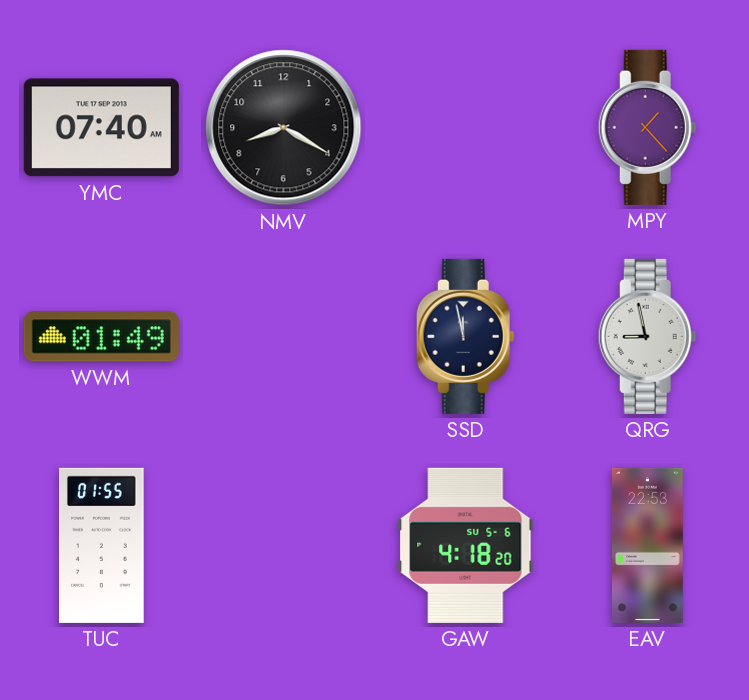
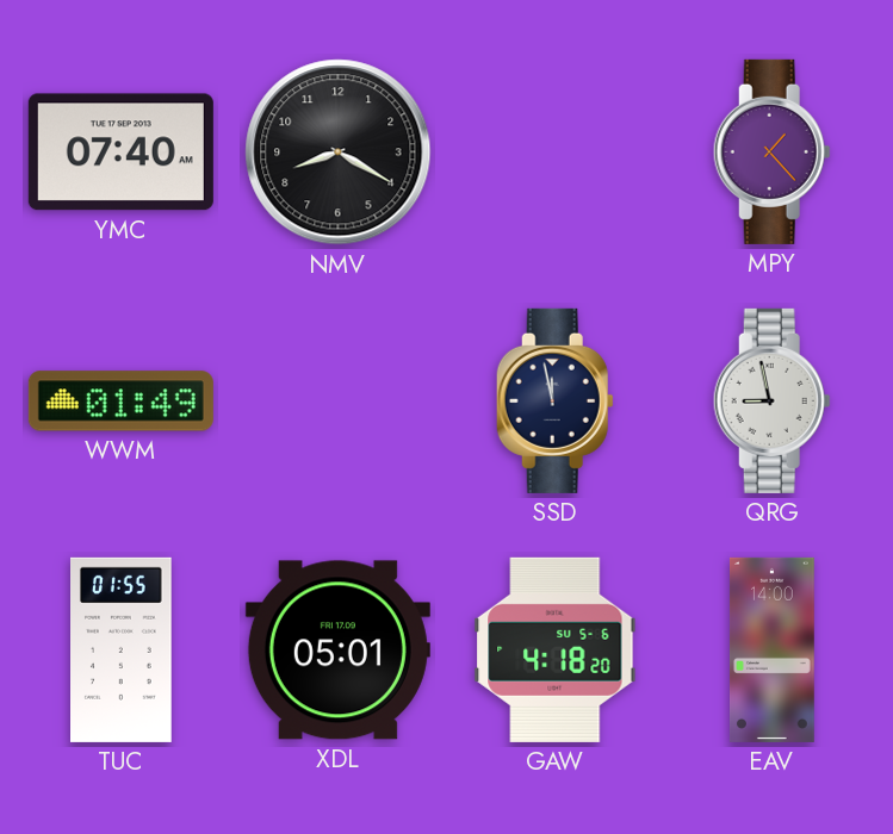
XDL: none -> 05:01
EAV: 22:53 -> 14:00
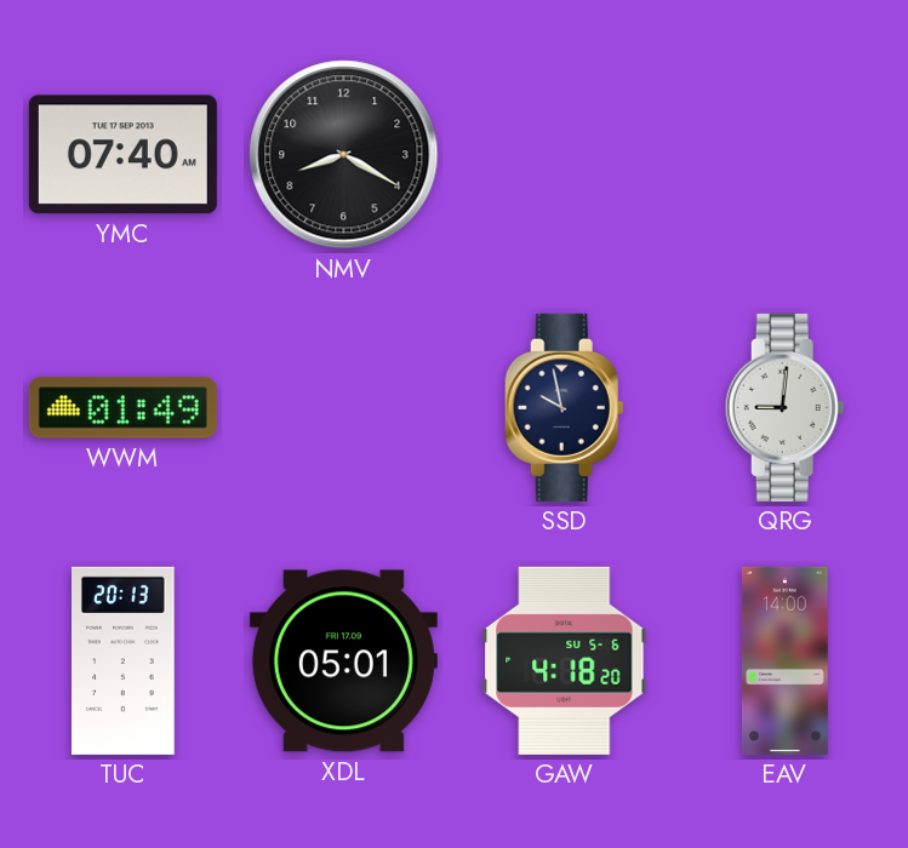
MPY: 1:23 -> none
SSD: 11:58 -> 9:58
QRG: 8:58 -> 9:01
TUC: 01:55 -> 20:13
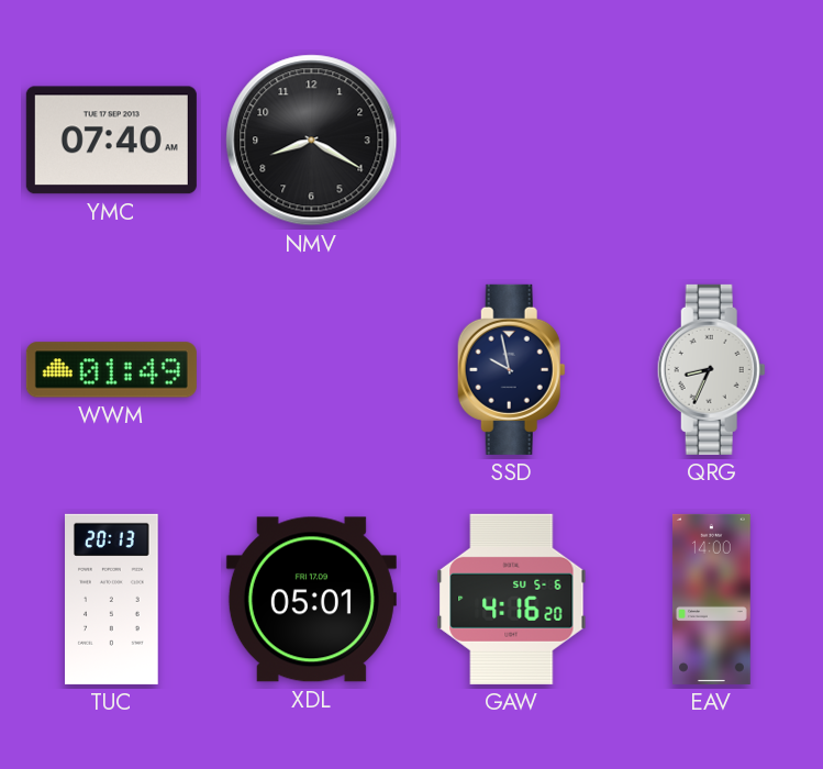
QRG: 9:01 -> 8:34
GAW: 4:18 -> 4:16
